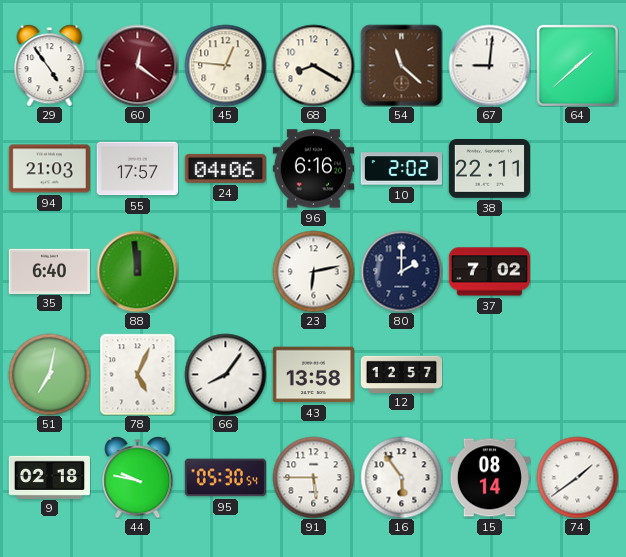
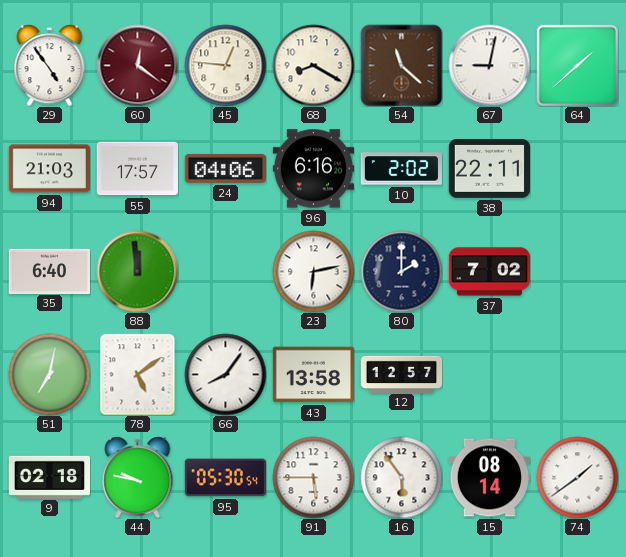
67: 9:01 -> 9:02
78: 5:04 -> 5:09
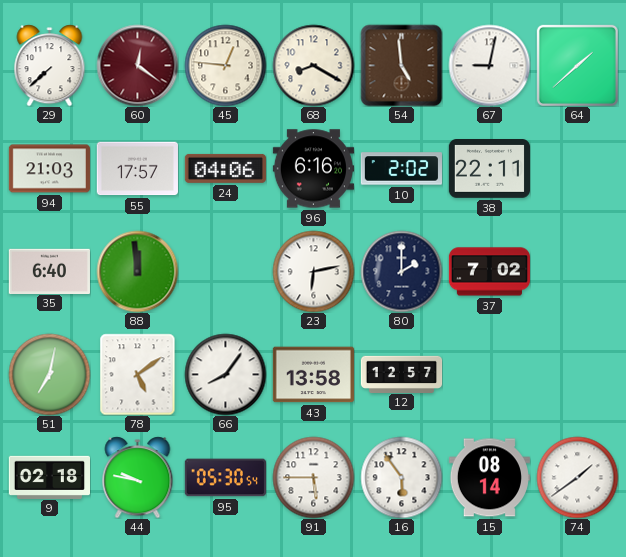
29: 4:54 -> 7:38
54: 11:22 -> 4:59
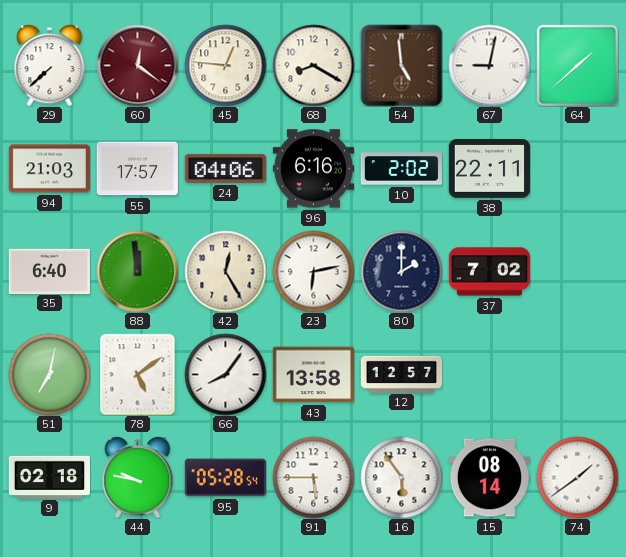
42: none -> 12:25
95: 05:30 -> 05:28
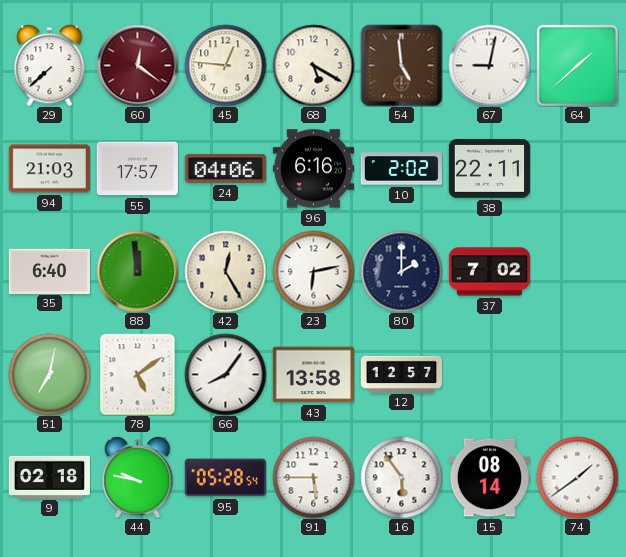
68: 8:20 -> 5:20
